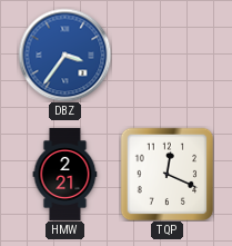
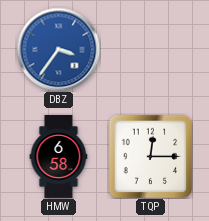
HMW: 2:21 -> 6:58
TQP: 12:19 -> 12:15
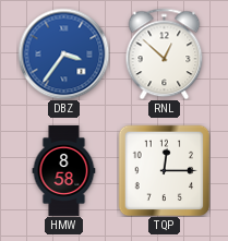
RNL: none -> 12:52
HMW: 6:58 -> 8:58
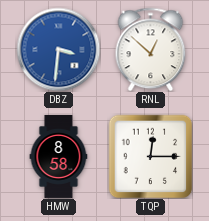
DBZ: 3:36 -> 3:31
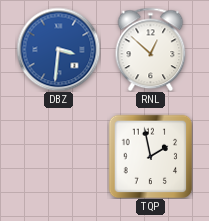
HMW: 8:58 -> none
TQP: 12:15 -> 1:58
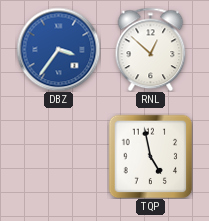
DBZ: 3:31 -> 3:36
TQP: 1:58 -> 4:58
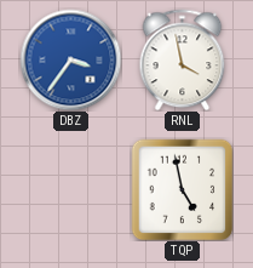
RNL: 12:52 -> 3:58
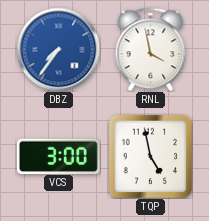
DBZ: 3:36 -> 7:36
VCS: none -> 3:00
